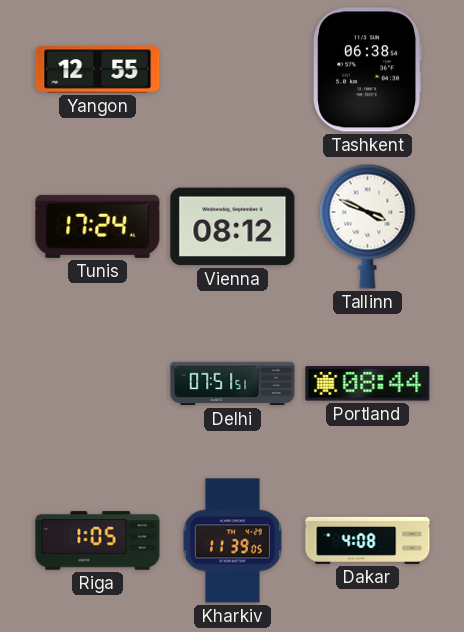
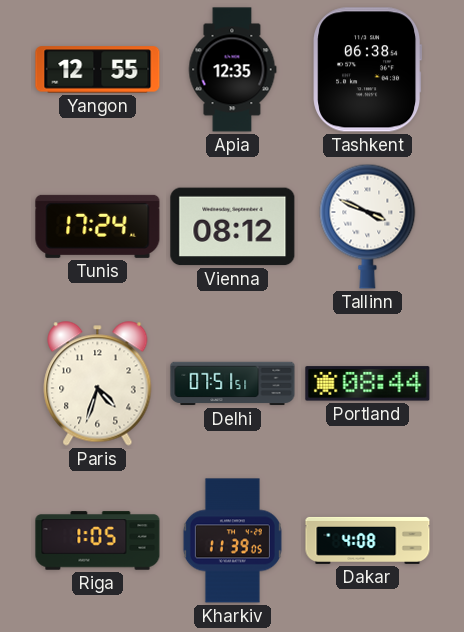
Apia: none -> 12:35
Paris: none -> 4:33
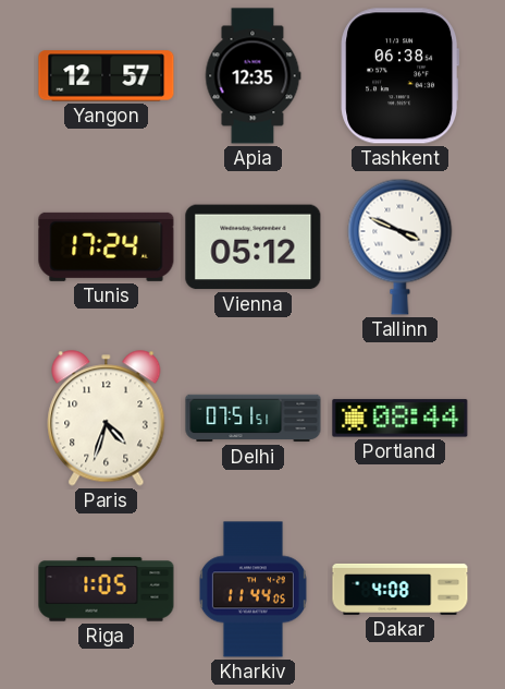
Yangon: 12:55 -> 12:57
Vienna: 08:12 -> 05:12
Kharkiv: 11:39 -> 11:44
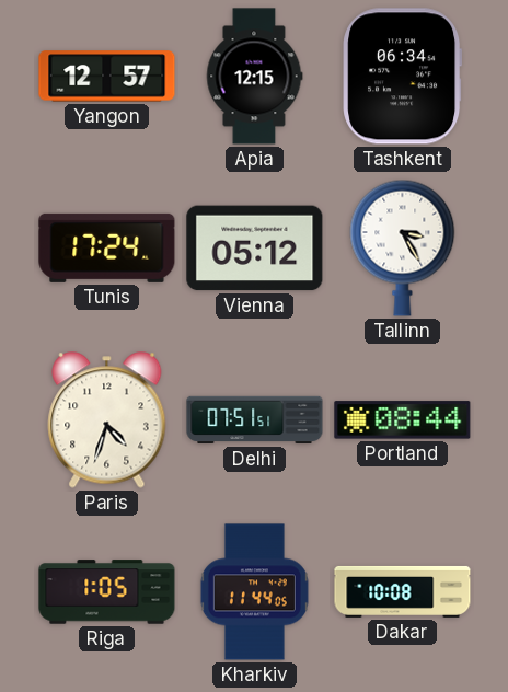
Apia: 12:35 -> 12:15
Tashkent: 06:38 -> 06:34
Tallinn: 3:49 -> 3:25
Dakar: 4:08 -> 10:08
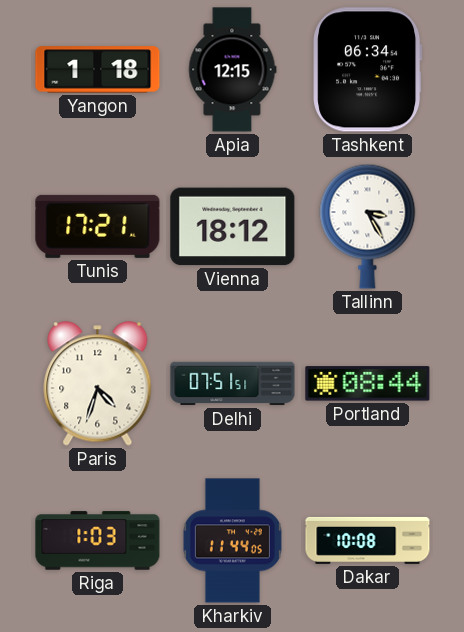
Yangon: 12:57 -> 1:18
Tunis: 17:24 -> 17:21
Vienna: 05:12 -> 18:12
Riga: 1:05 -> 1:03
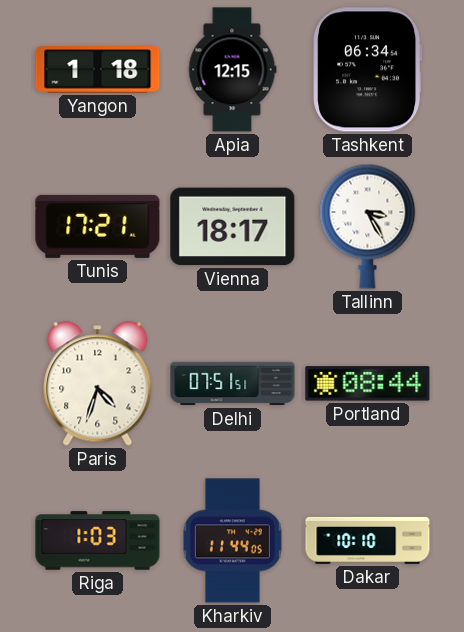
Vienna: 18:12 -> 18:17
Dakar: 10:08 -> 10:10
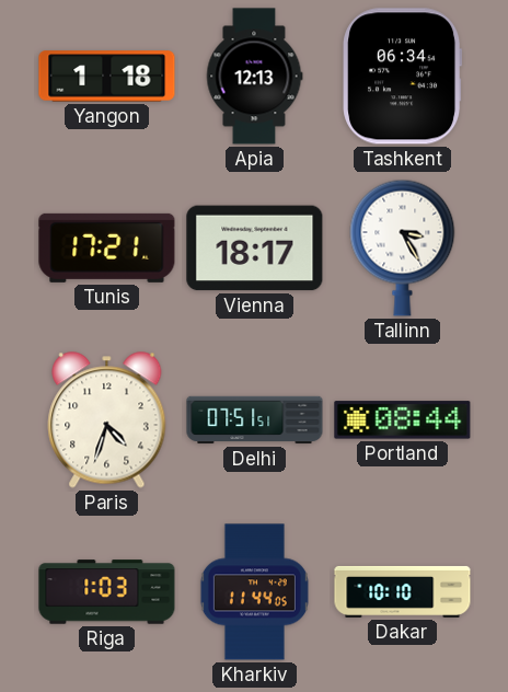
Apia: 12:15 -> 12:13
